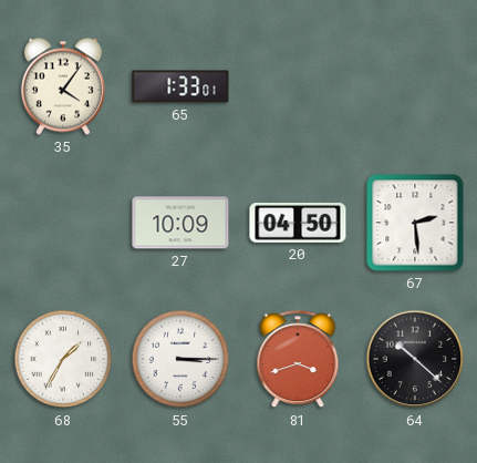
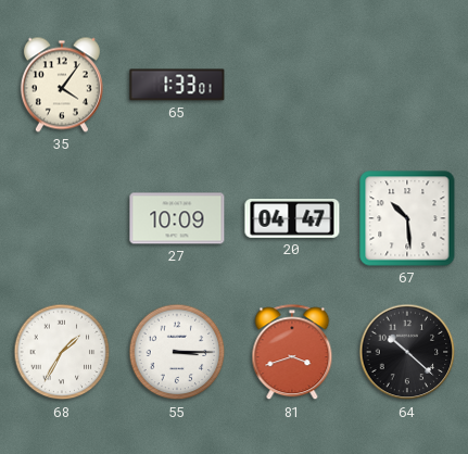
20: 04:50 -> 04:47
67: 2:29 -> 10:29
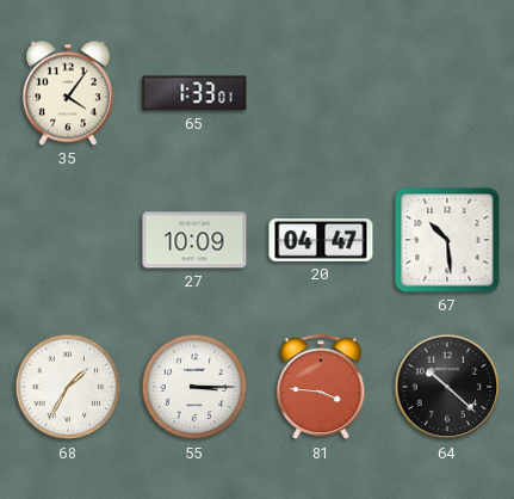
81: 3:42 -> 3:46
